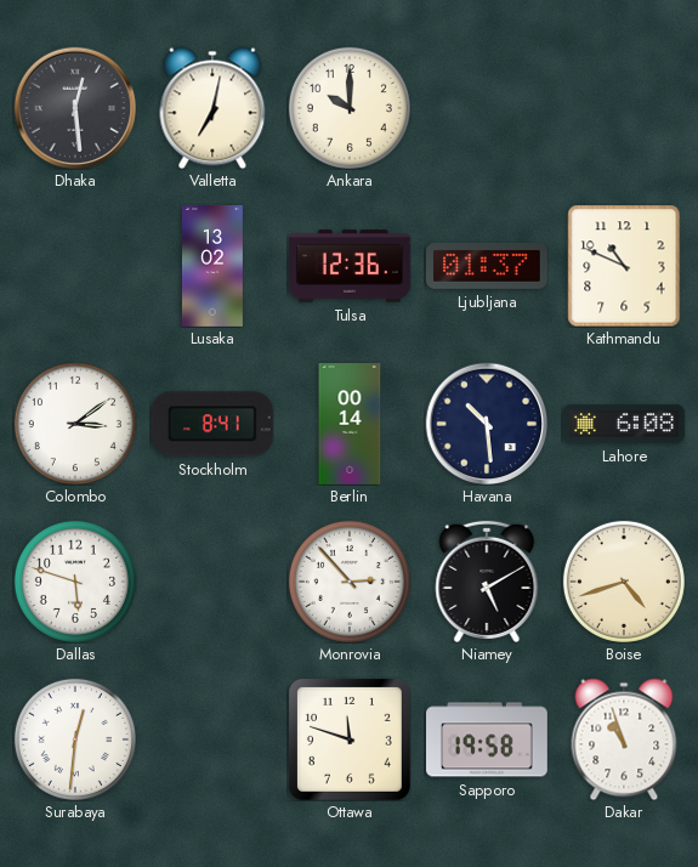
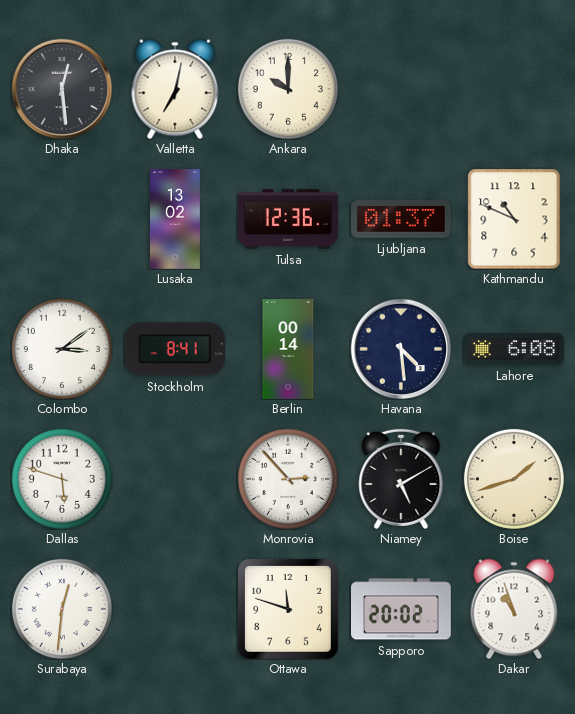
Havana: 10:29 -> 4:29
Boise: 4:42 -> 1:42
Sapporo: 19:58 -> 20:02
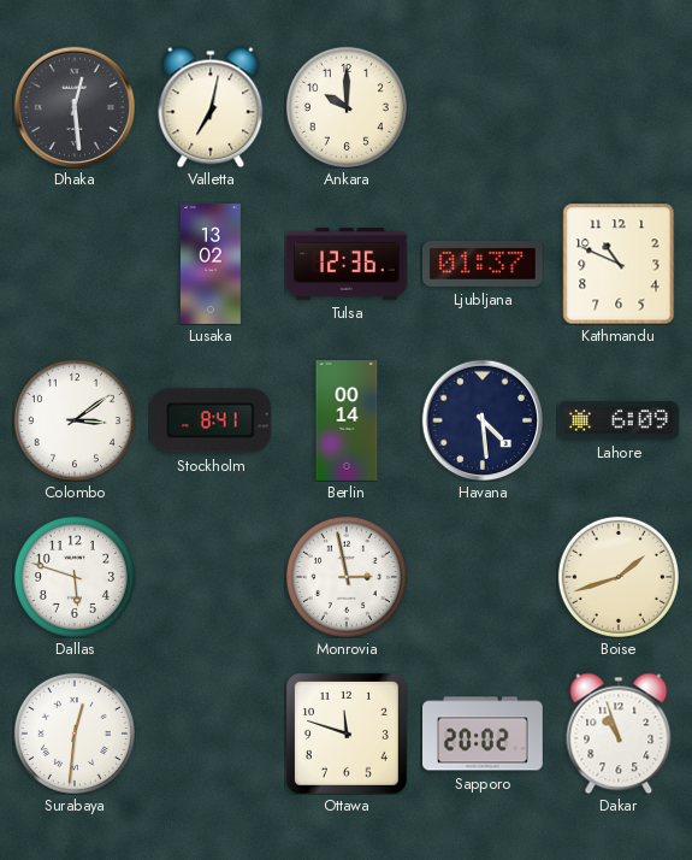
Lahore: 6:08 -> 6:09
Monrovia: 2:53 -> 2:58
Niamey: 5:10 -> none
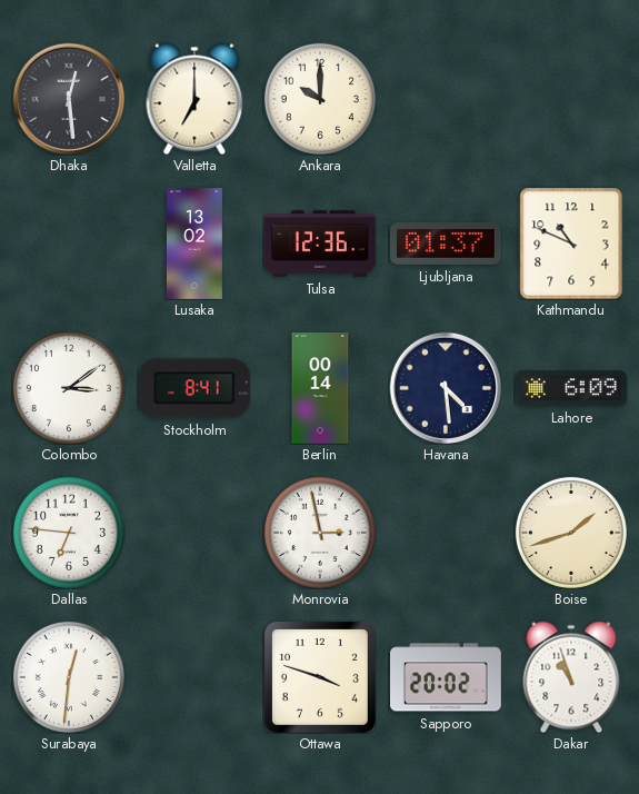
Valletta: 7:02 -> 7:00
Dallas: 5:48 -> 6:46
Ottawa: 11:48 -> 3:48
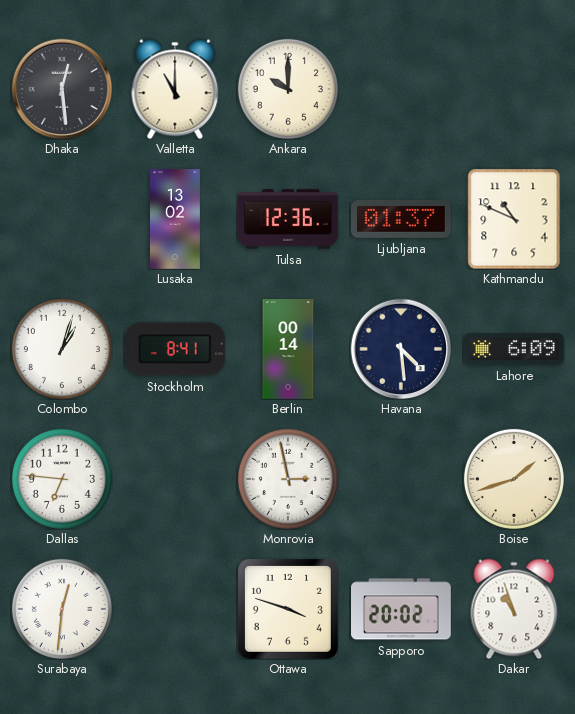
Valletta: 7:00 -> 11:00
Colombo: 3:09 -> 1:03
